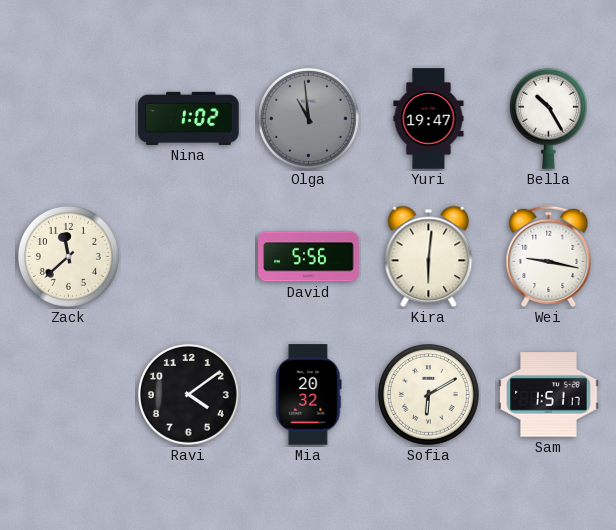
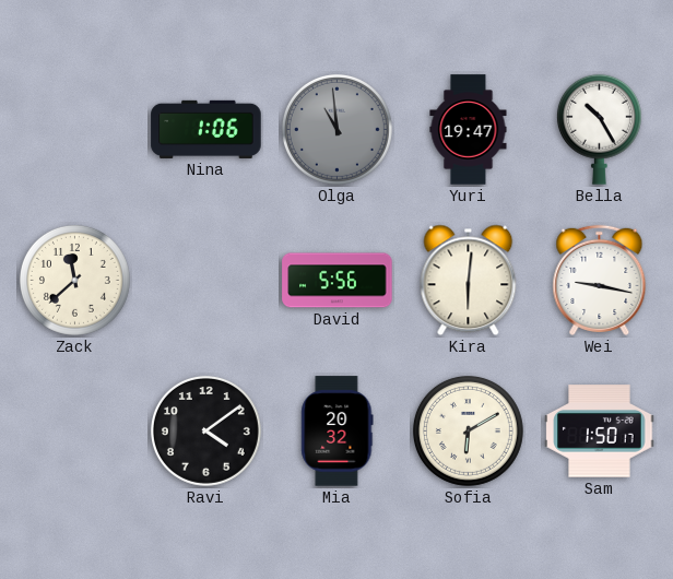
Nina: 1:02 -> 1:06
Sam: 1:51 -> 1:50
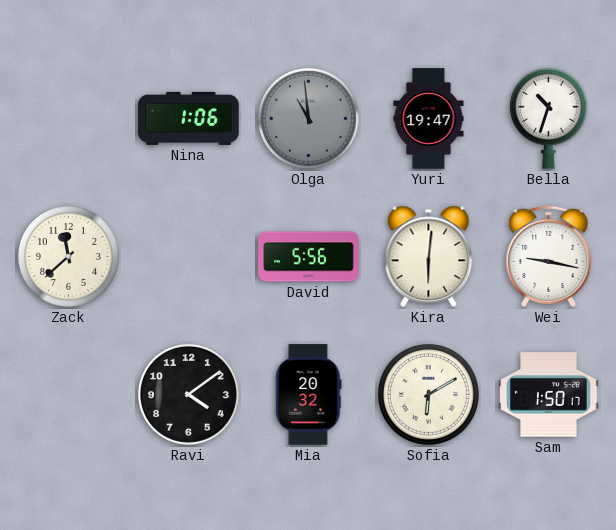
Bella: 10:25 -> 10:33
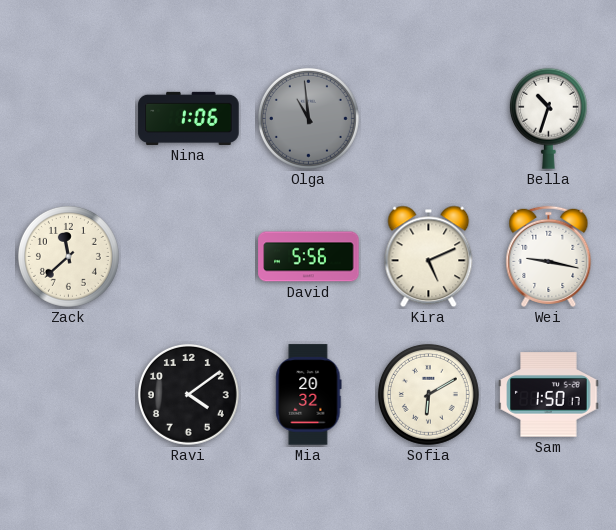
Yuri: 19:47 -> none
Kira: 6:01 -> 5:11
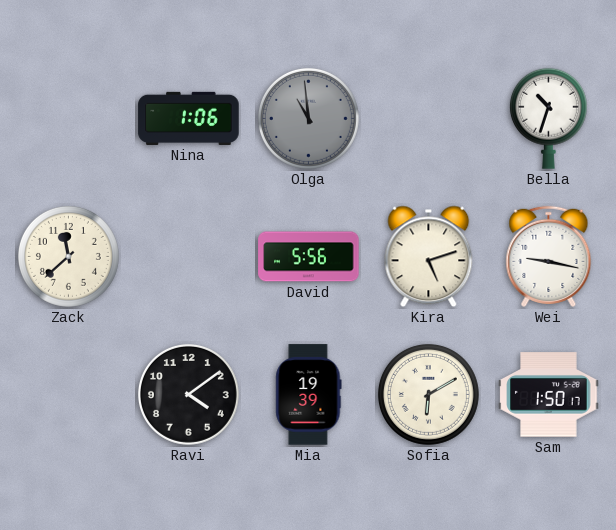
Kira: 5:11 -> 5:12
Mia: 20:32 -> 19:39
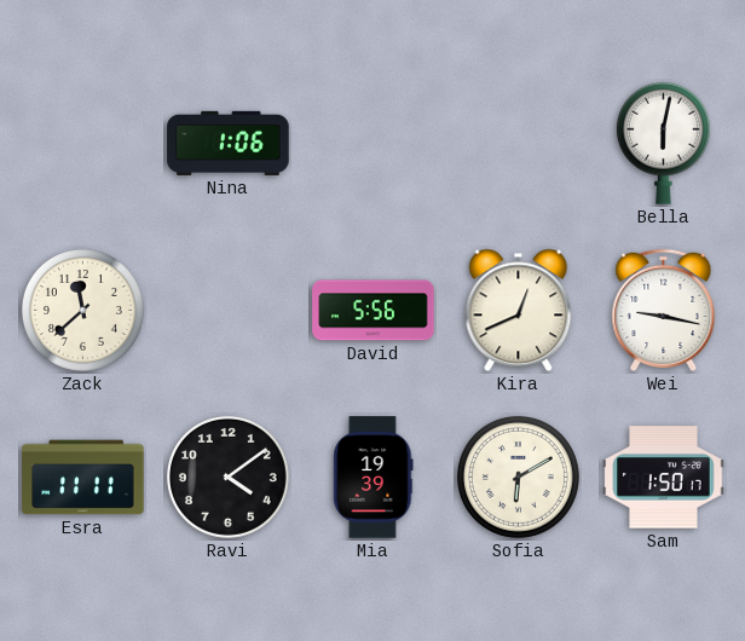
Olga: 10:59 -> none
Bella: 10:33 -> 6:02
Kira: 5:12 -> 12:41
Esra: none -> 11:11
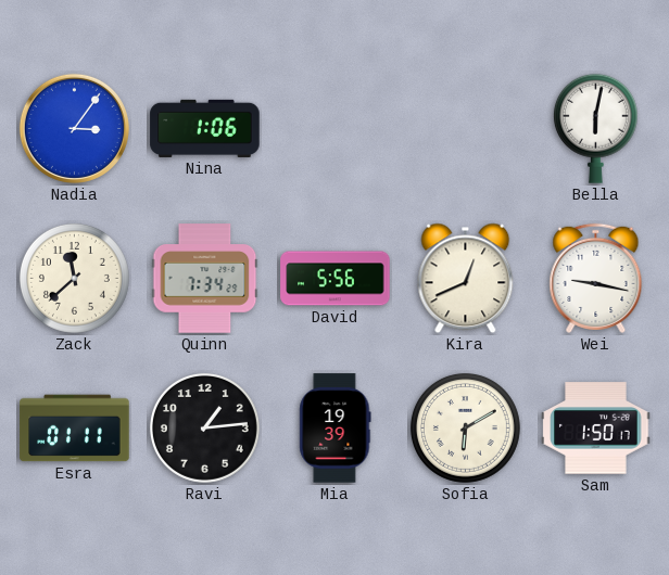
Nadia: none -> 3:06
Quinn: none -> 7:34
Esra: 11:11 -> 01:11
Ravi: 4:09 -> 1:14
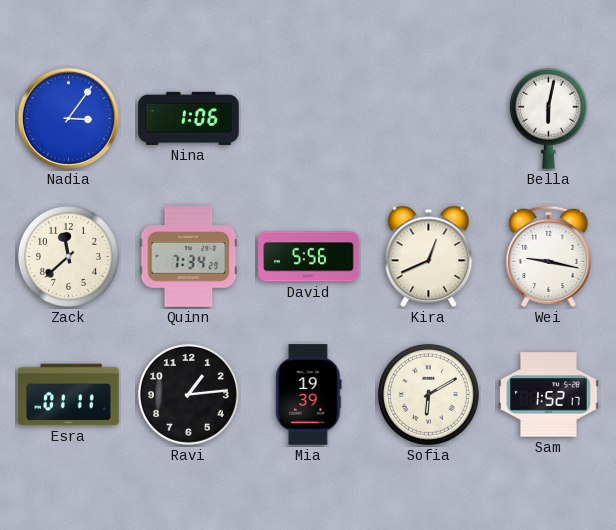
Sam: 1:50 -> 1:52
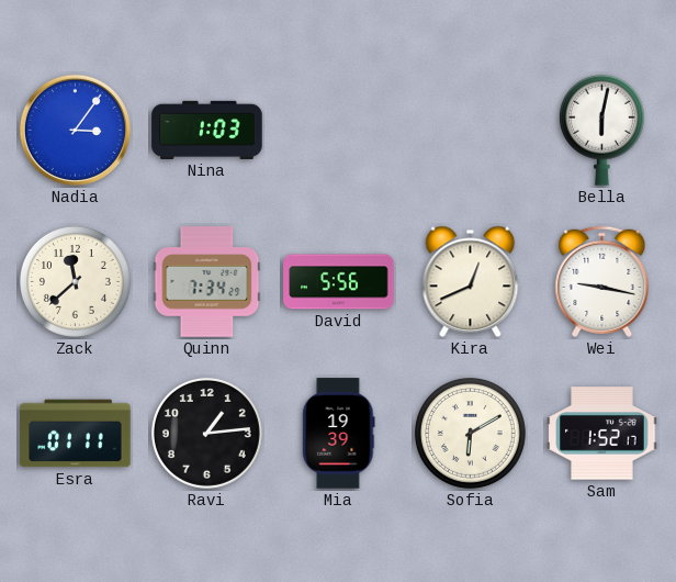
Nina: 1:06 -> 1:03
